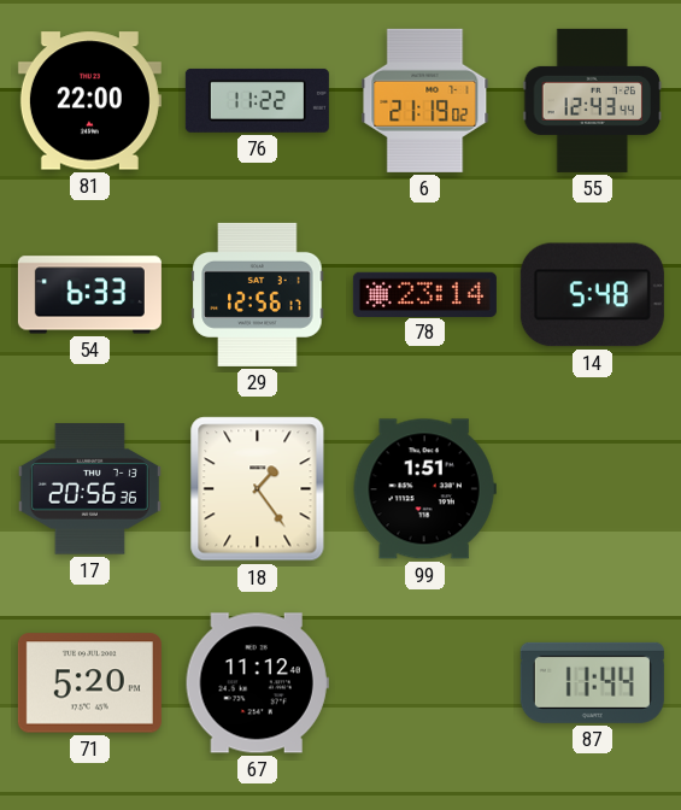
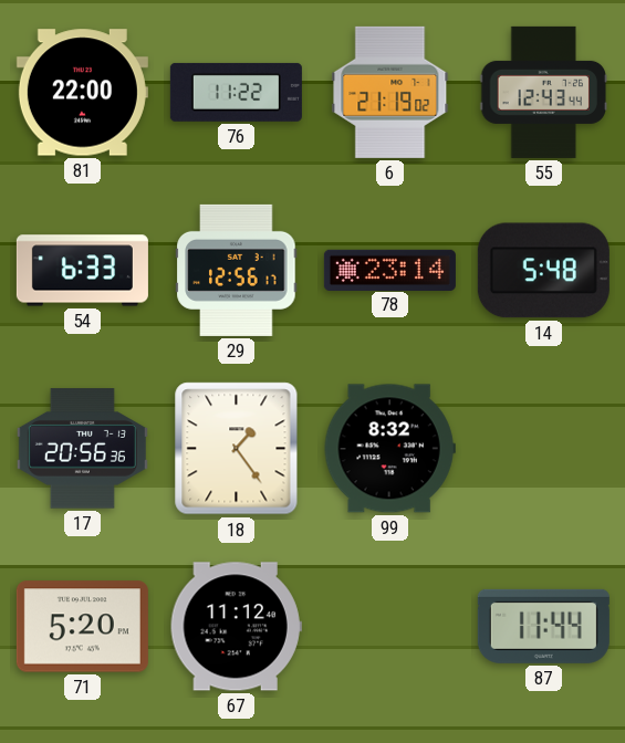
99: 1:51 -> 8:32
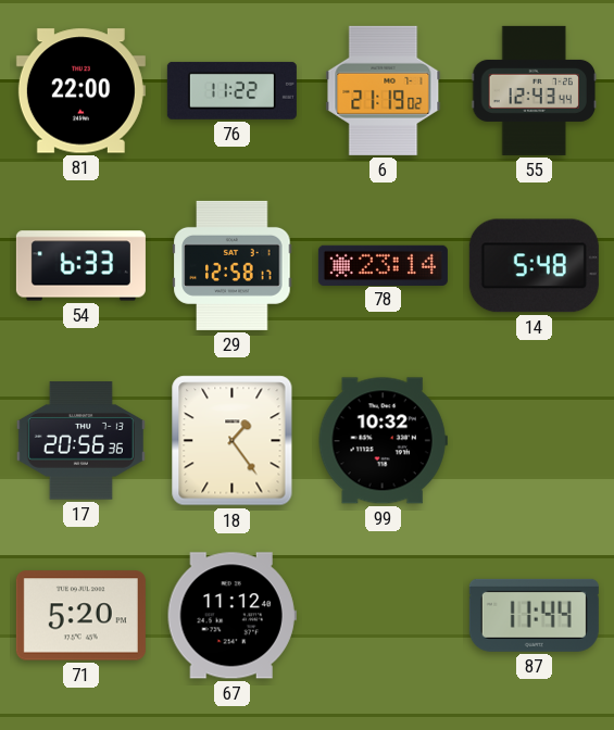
29: 12:56 -> 12:58
99: 8:32 -> 10:32
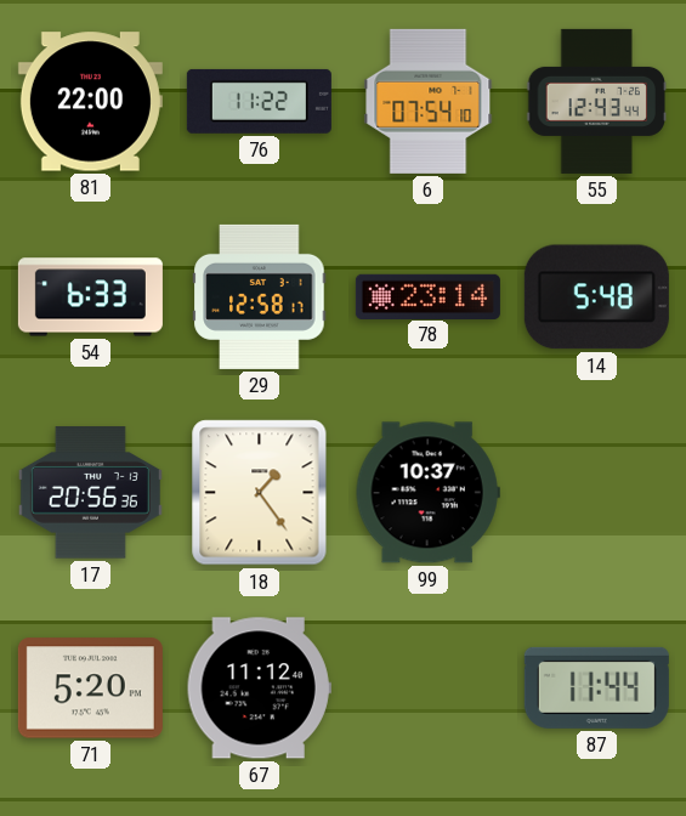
6: 21:19 -> 07:54
99: 10:32 -> 10:37
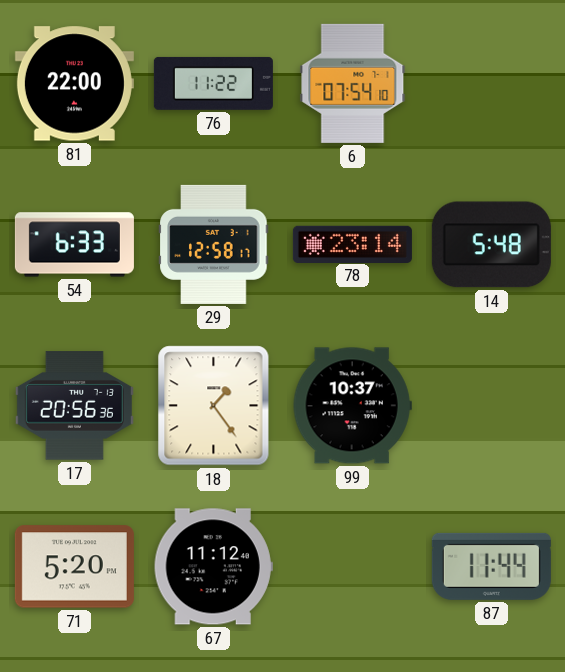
55: 12:43 -> none
